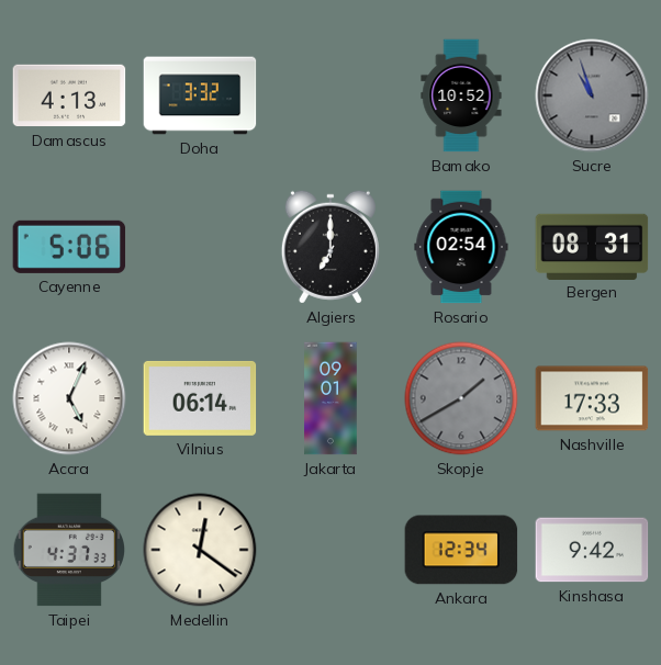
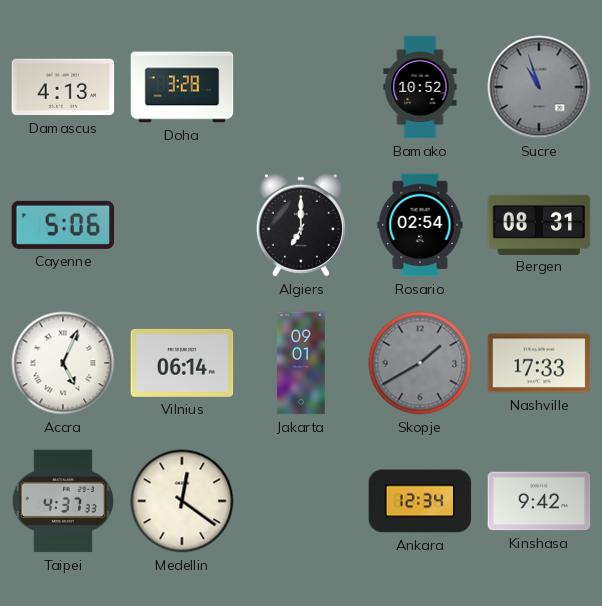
Doha: 3:32 -> 3:28
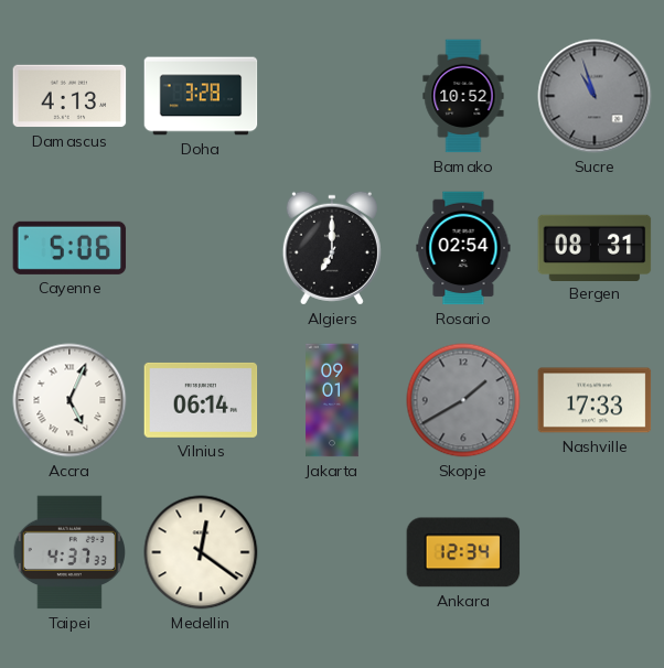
Kinshasa: 9:42 -> none
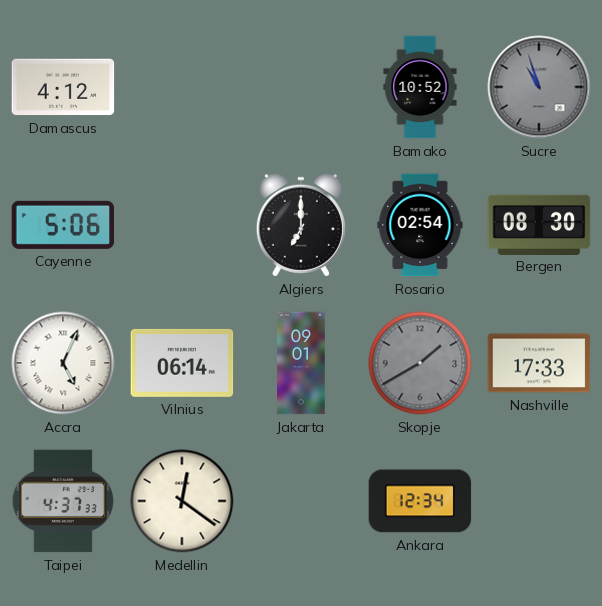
Damascus: 4:13 -> 4:12
Doha: 3:28 -> none
Bergen: 08:31 -> 08:30
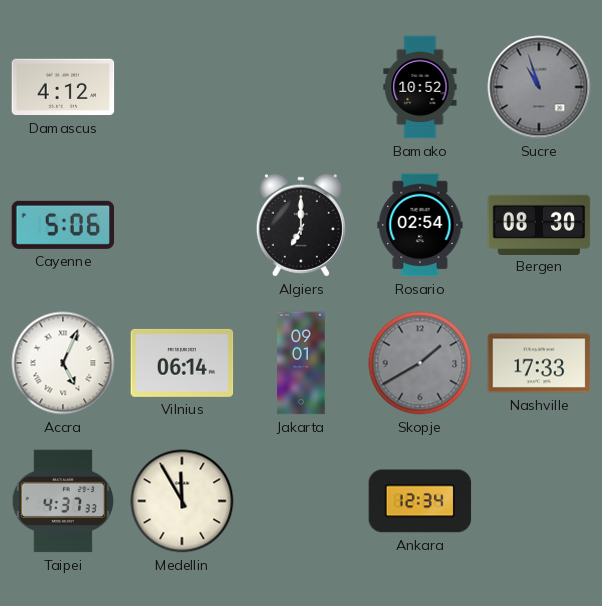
Medellin: 12:21 -> 11:55
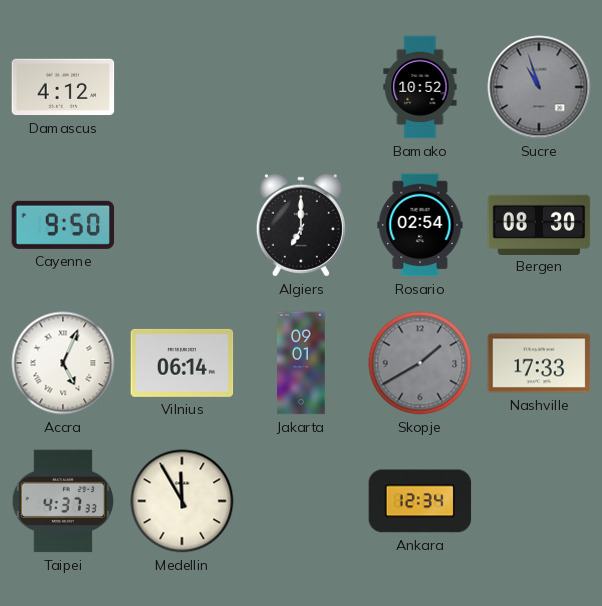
Cayenne: 5:06 -> 9:50
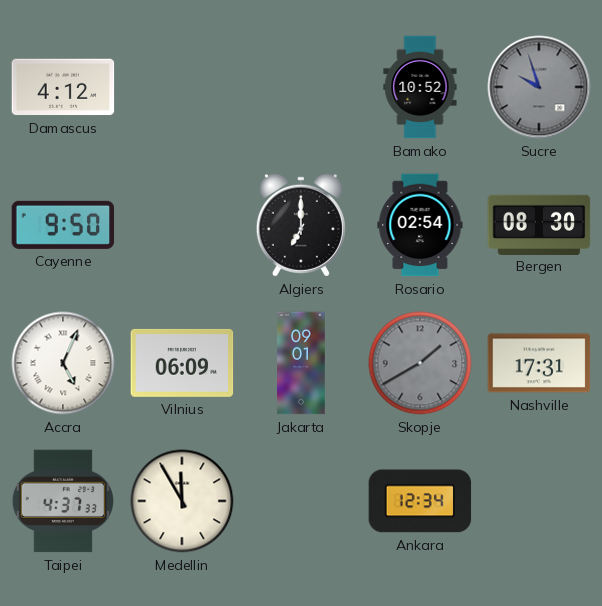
Sucre: 10:57 -> 9:57
Vilnius: 06:14 -> 06:09
Nashville: 17:33 -> 17:31
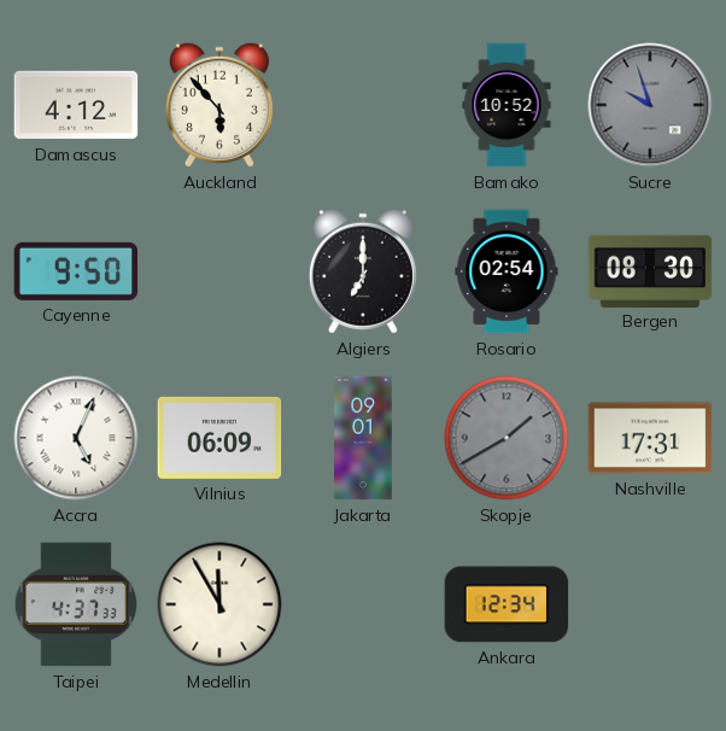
Auckland: none -> 5:53
